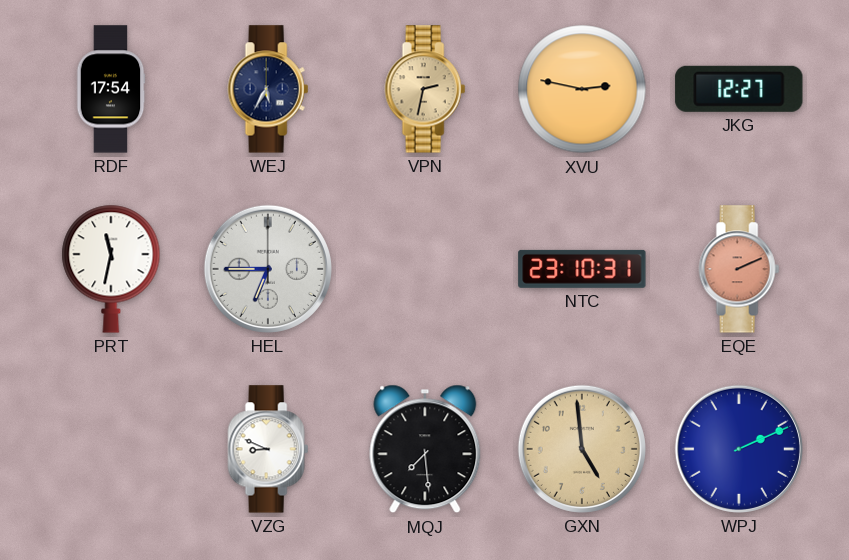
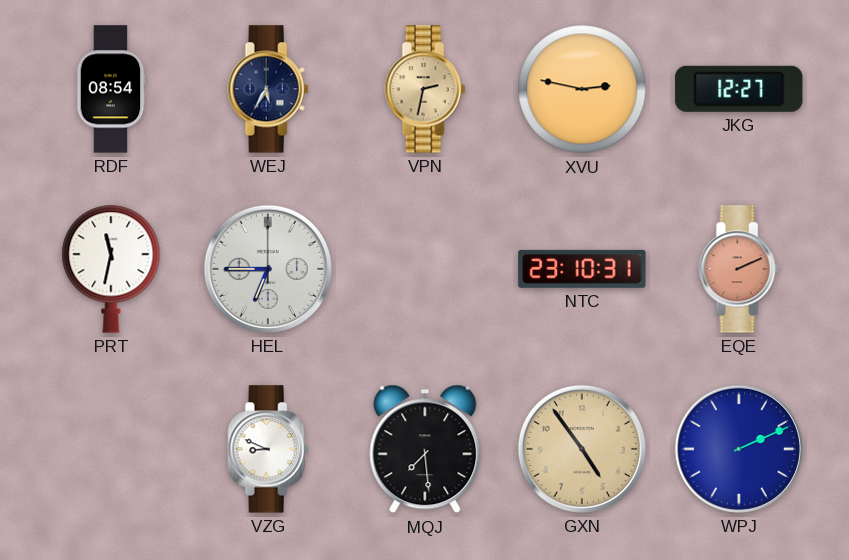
RDF: 17:54 -> 08:54
GXN: 4:59 -> 4:54
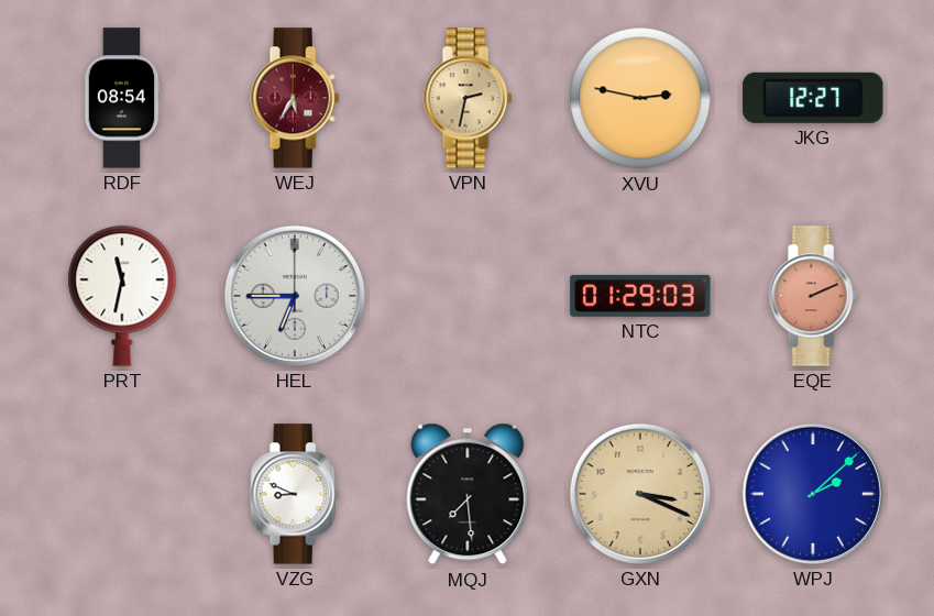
WEJ dial: navy -> burgundy
NTC: 23:10 -> 01:29
GXN: 4:54 -> 3:19
WPJ: 2:11 -> 2:08
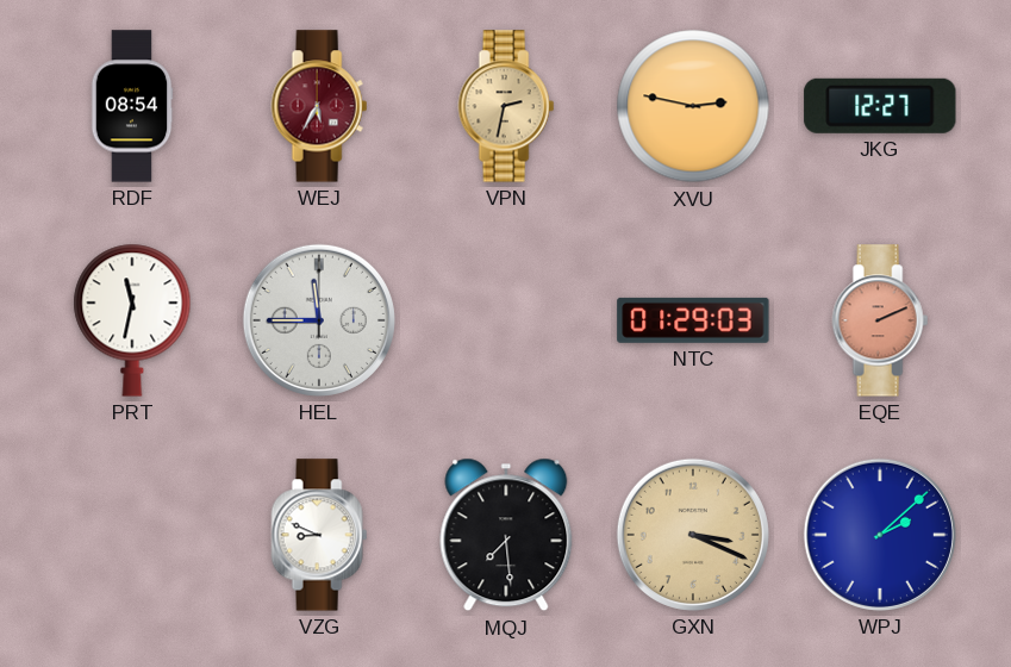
HEL: 6:45 -> 11:45
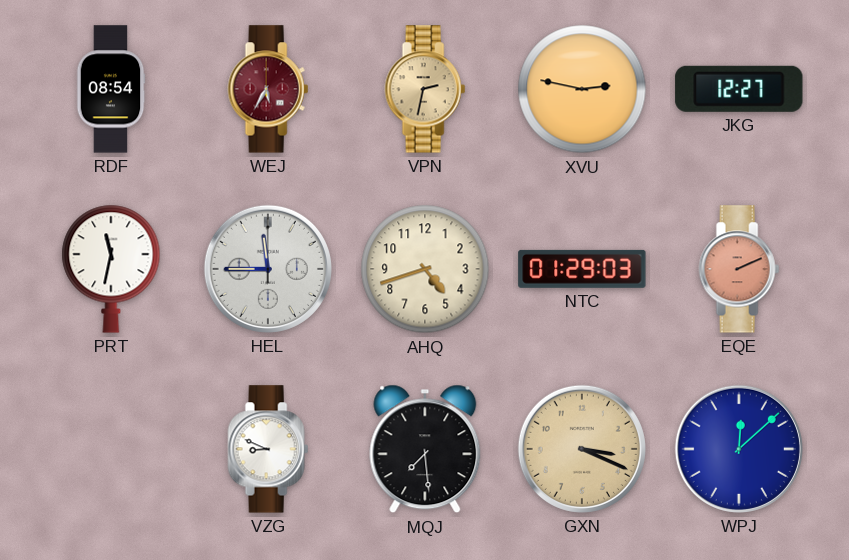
AHQ: none -> 4:42
WPJ: 2:08 -> 12:08
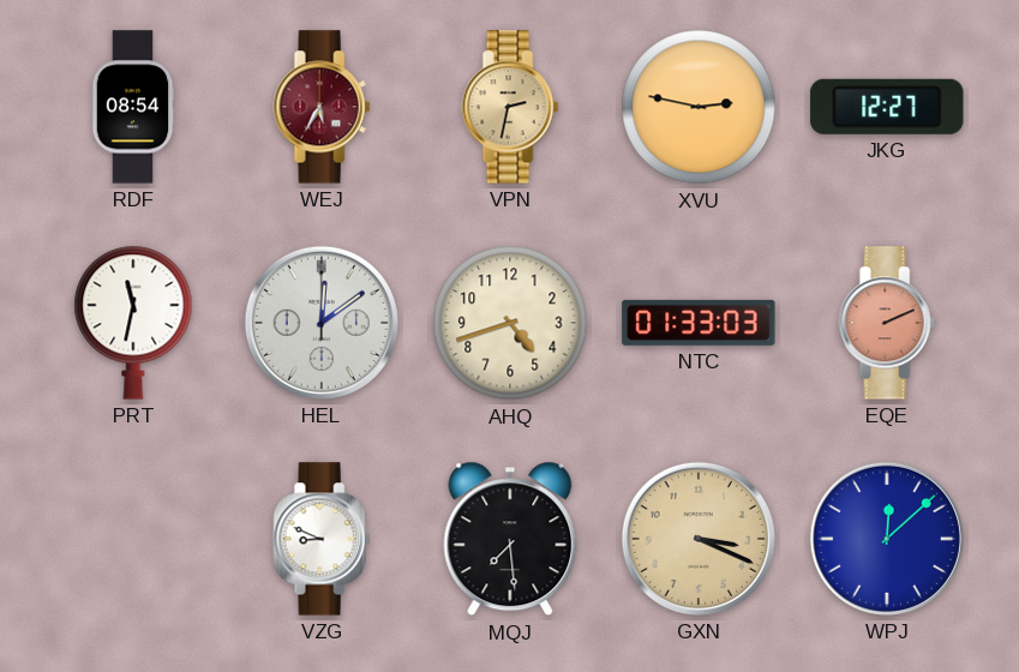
HEL: 11:45 -> 12:09
NTC: 01:29 -> 01:33
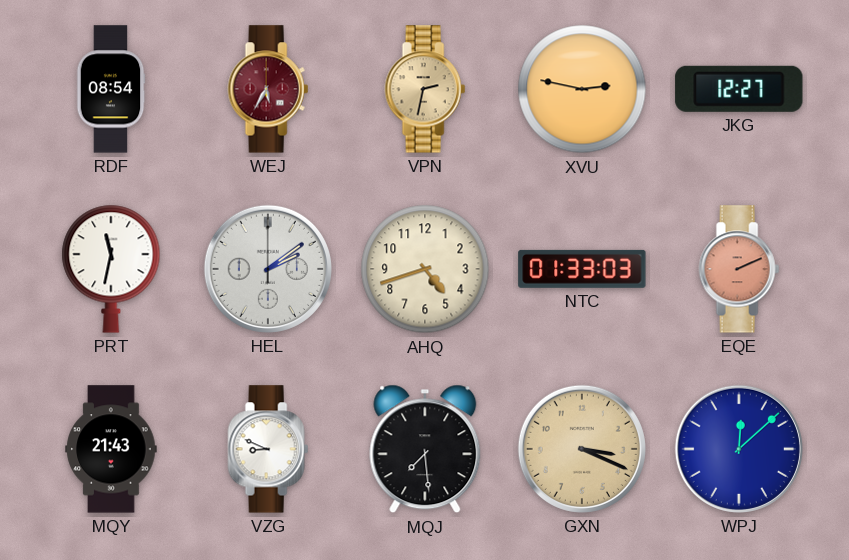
HEL: 12:09 -> 2:09
MQY: none -> 21:43
